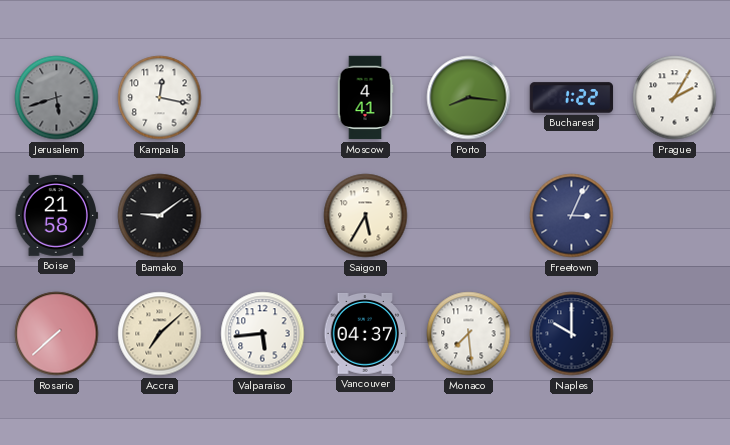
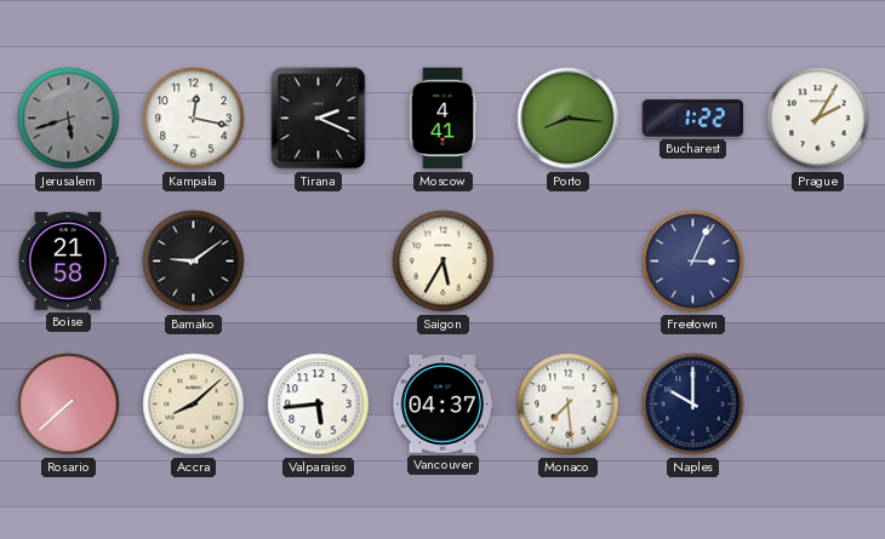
Tirana: none -> 2:19
Accra: 7:08 -> 8:08
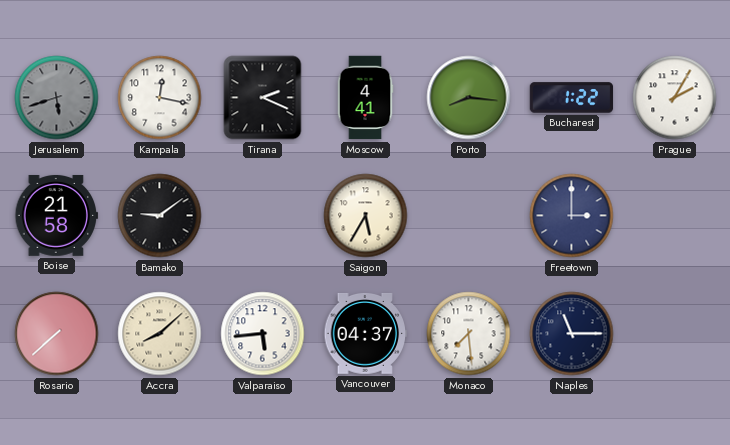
Freetown: 3:04 -> 3:00
Naples: 10:00 -> 11:15
